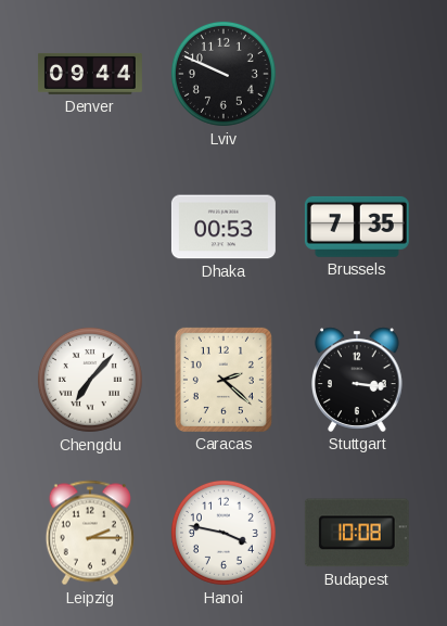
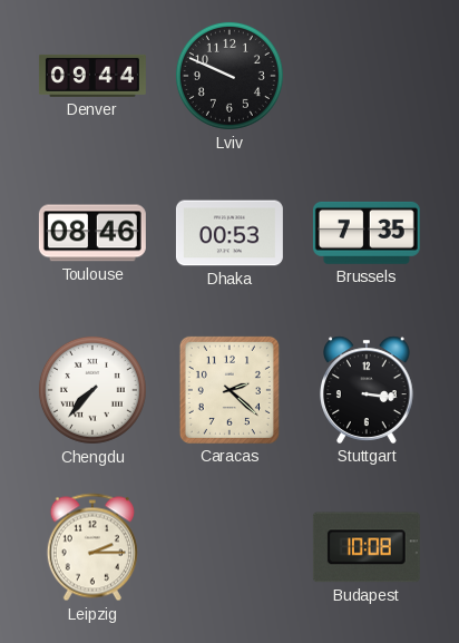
Toulouse: none -> 08:46
Chengdu: 7:07 -> 7:37
Hanoi: 3:47 -> none
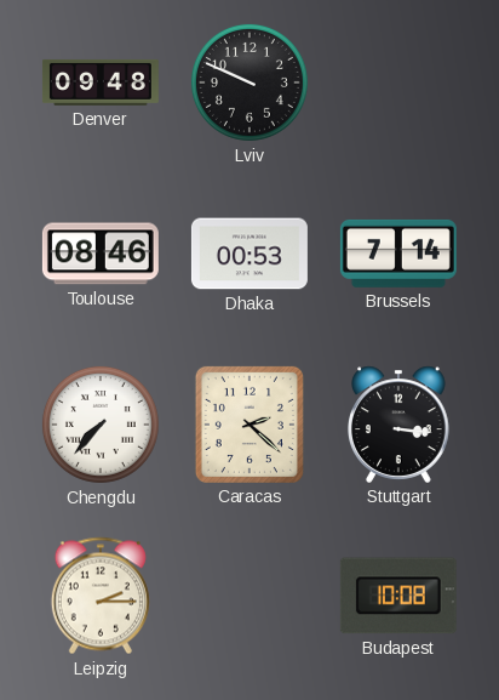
Denver: 09:44 -> 09:48
Brussels: 7:35 -> 7:14
